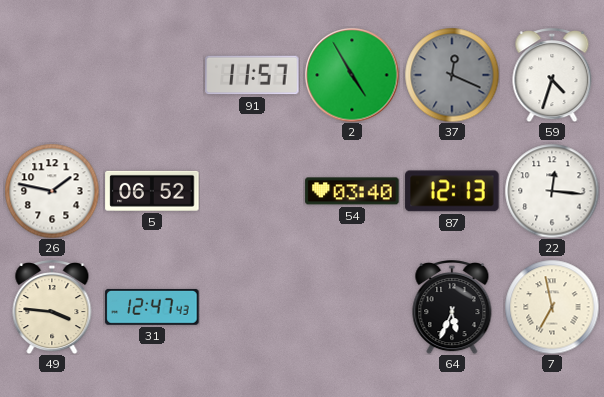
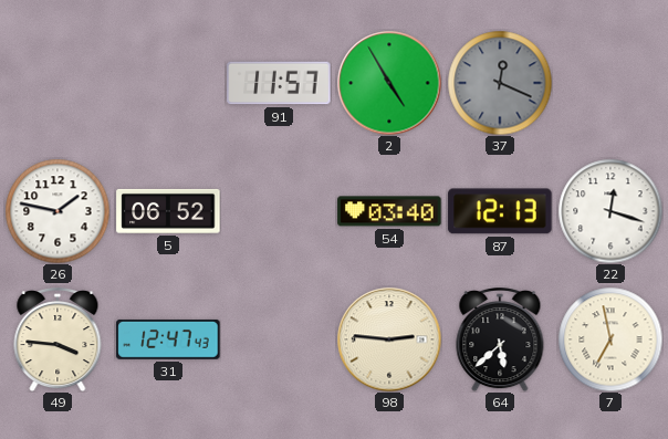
59: 4:33 -> none
22: 12:16 -> 12:18
98: none -> 2:46
64: 5:34 -> 5:38
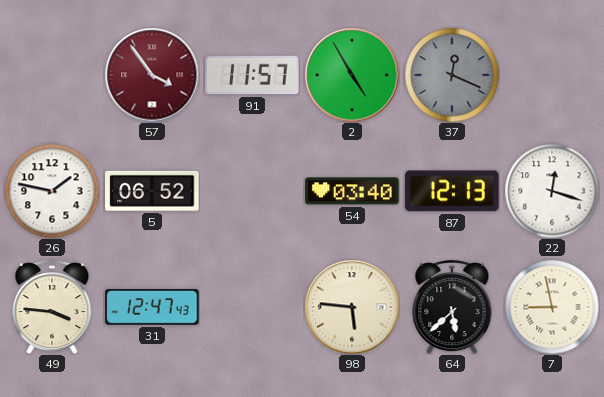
57: none -> 3:54
98: 2:46 -> 5:46
7: 6:58 -> 8:58
